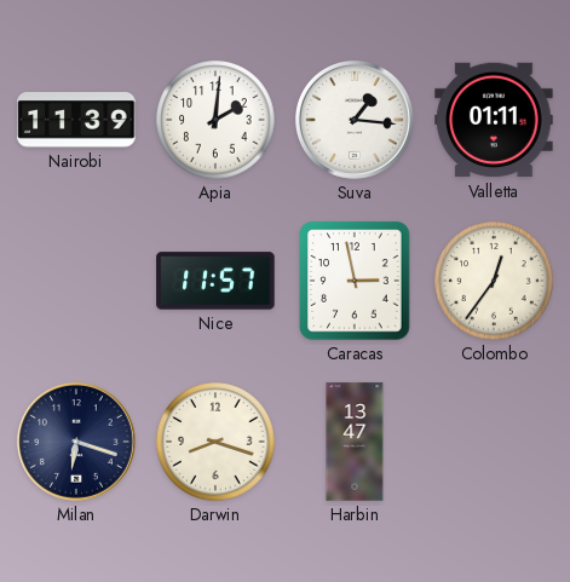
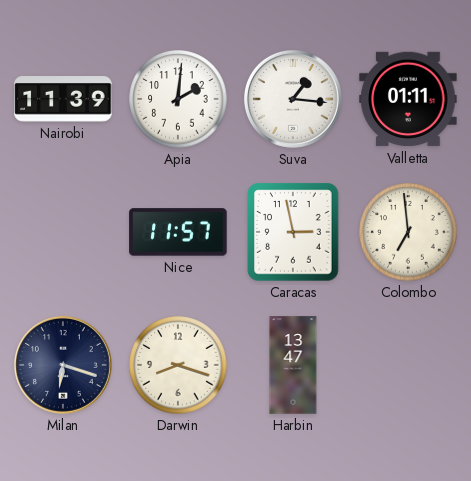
Colombo: 12:36 -> 6:59
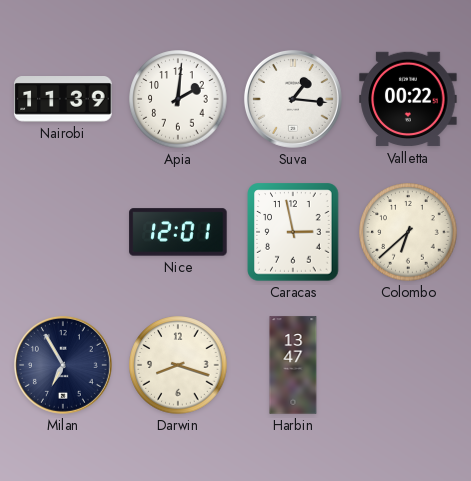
Valletta: 01:11 -> 00:22
Nice: 11:57 -> 12:01
Colombo: 6:59 -> 6:38
Milan: 6:18 -> 6:55
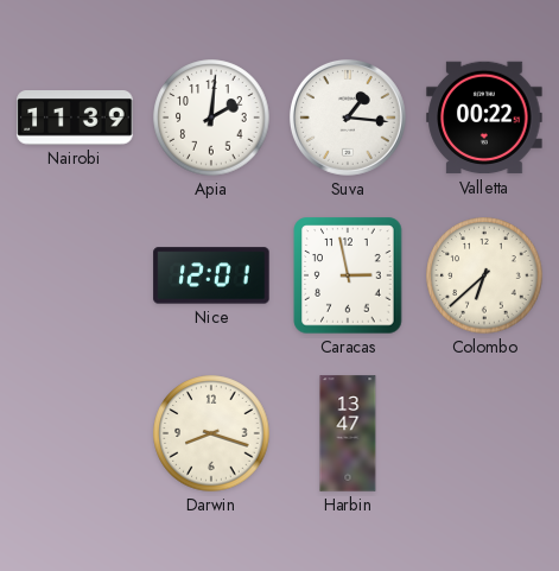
Milan: 6:55 -> none
